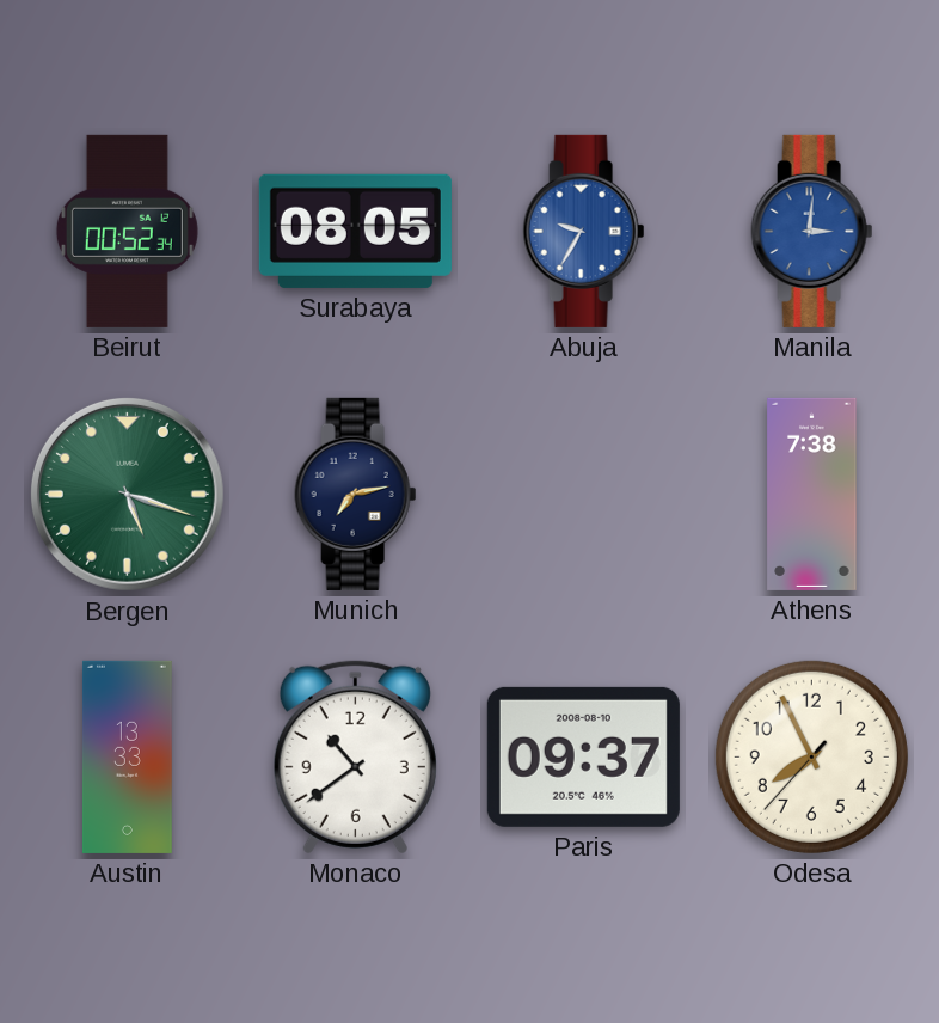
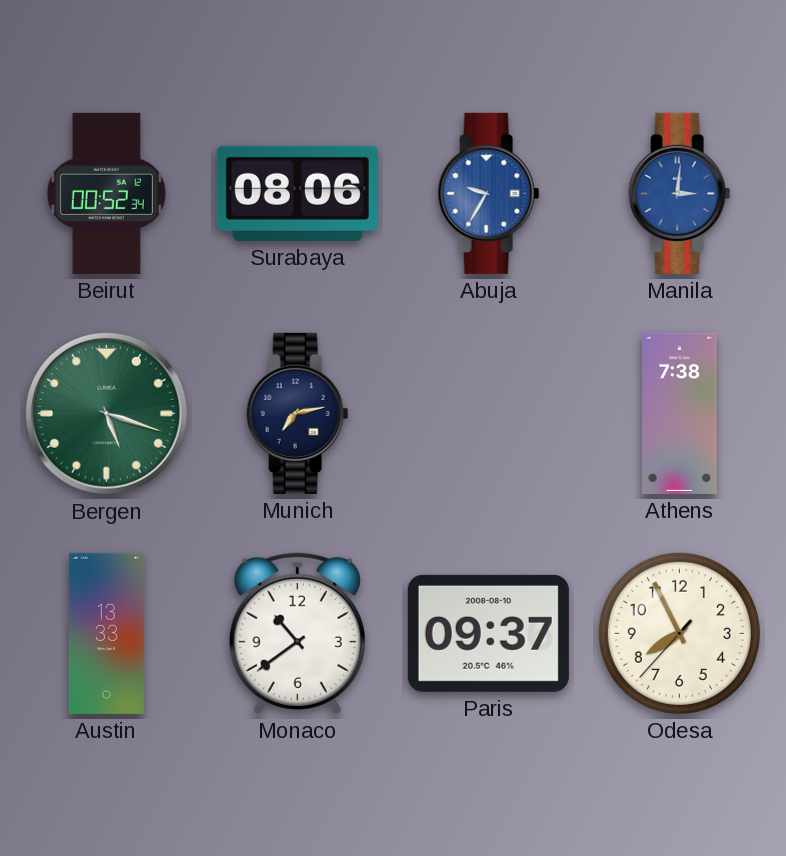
Surabaya: 08:05 -> 08:06
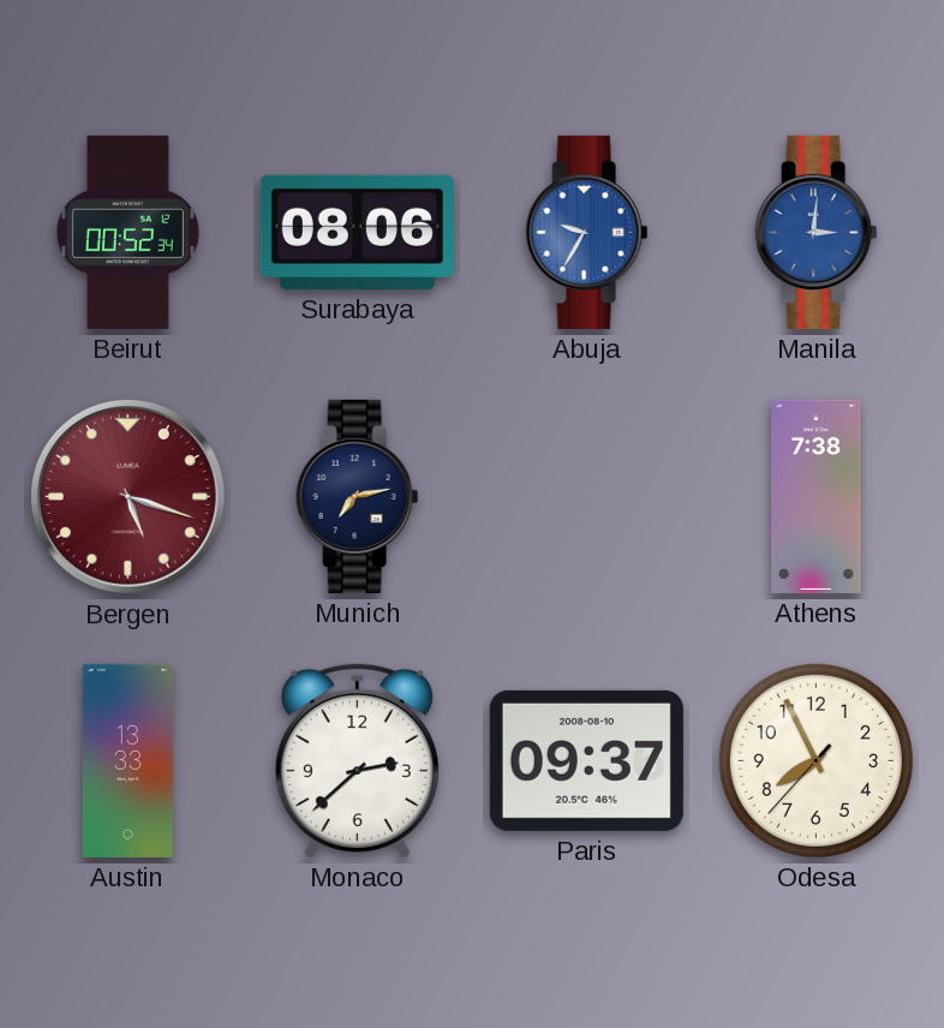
Bergen dial: green -> burgundy
Monaco: 10:39 -> 2:38
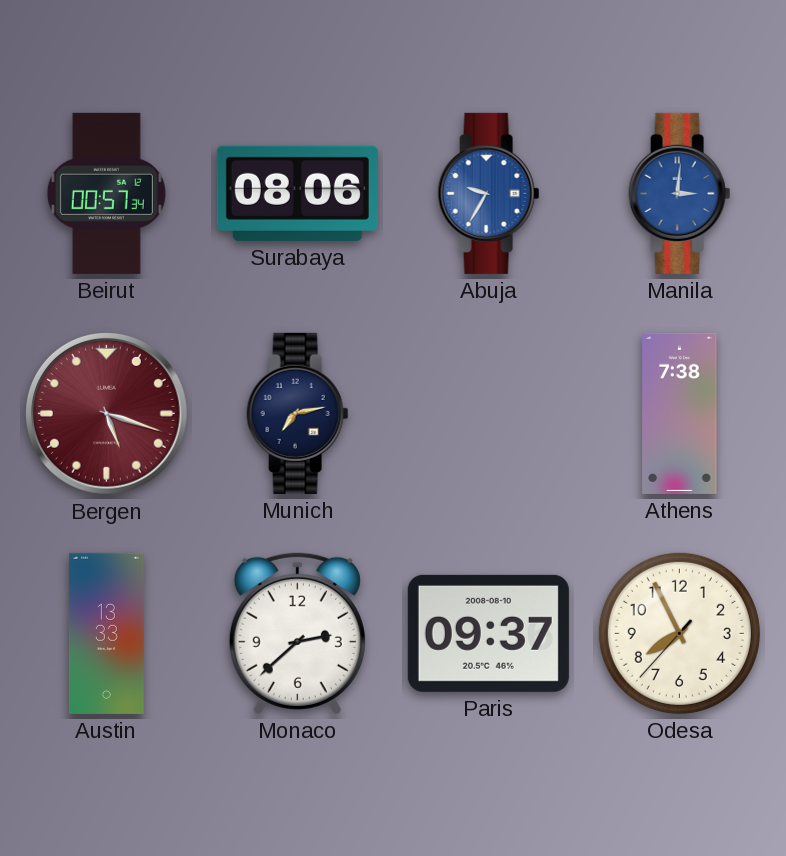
Beirut: 00:52 -> 00:57
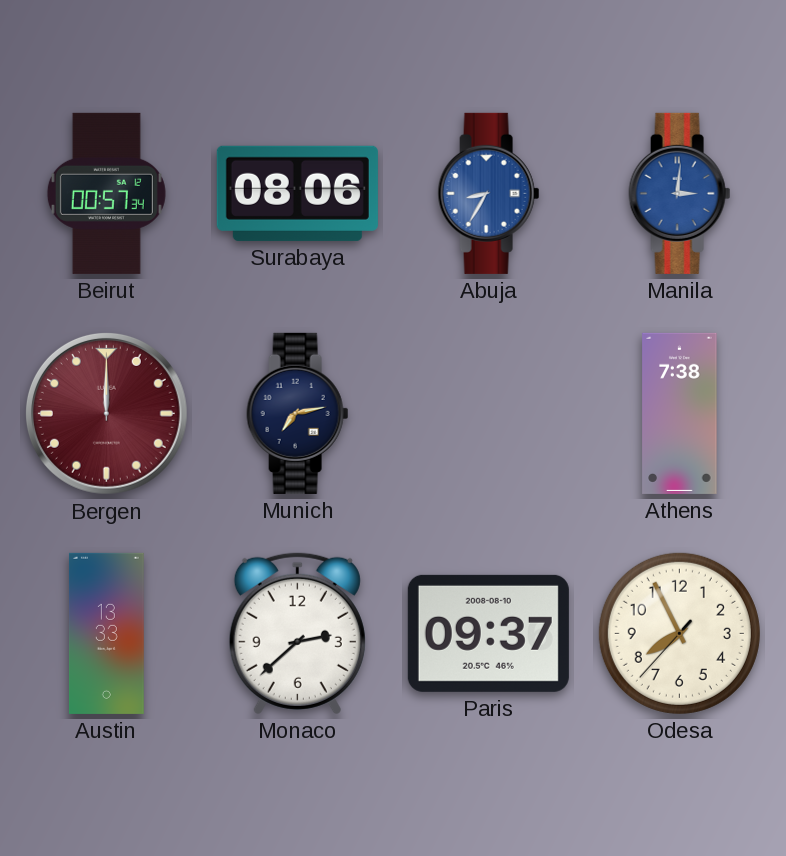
Abuja: 9:35 -> 8:35
Bergen: 5:18 -> 12:00
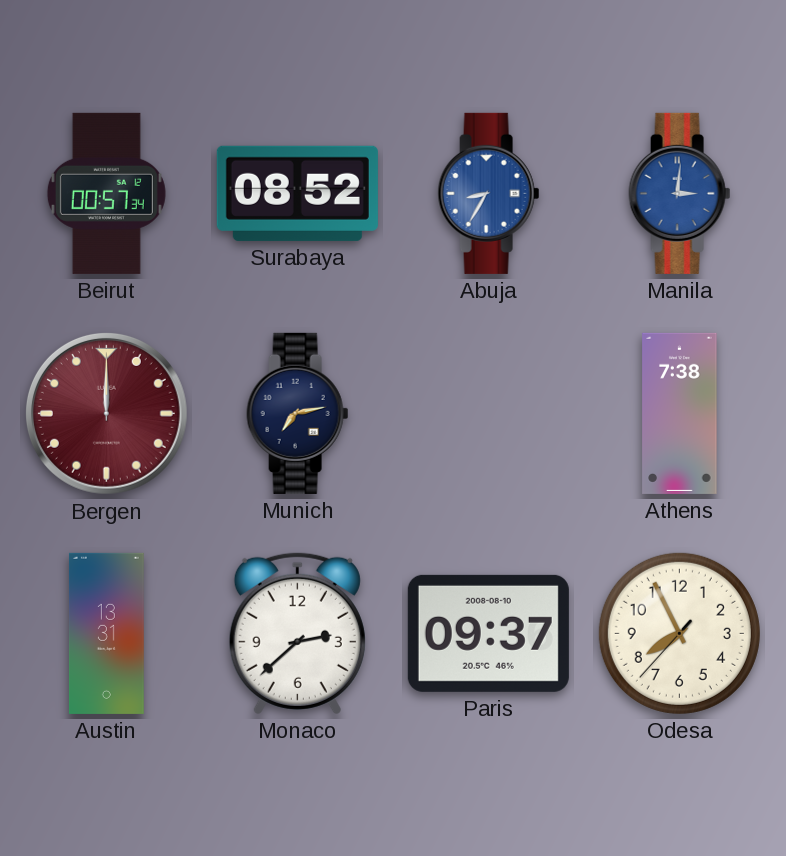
Surabaya: 08:06 -> 08:52
Austin: 13:33 -> 13:31
